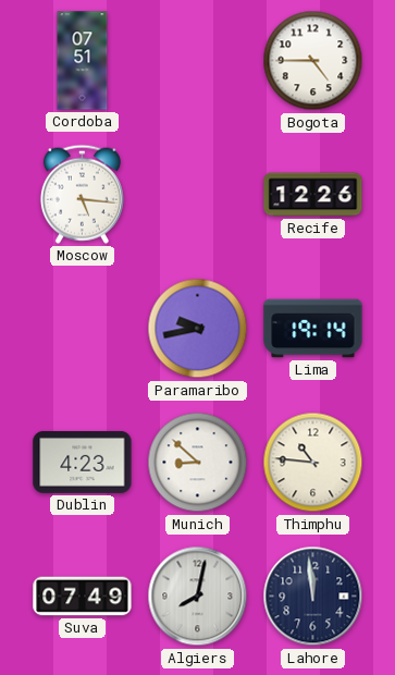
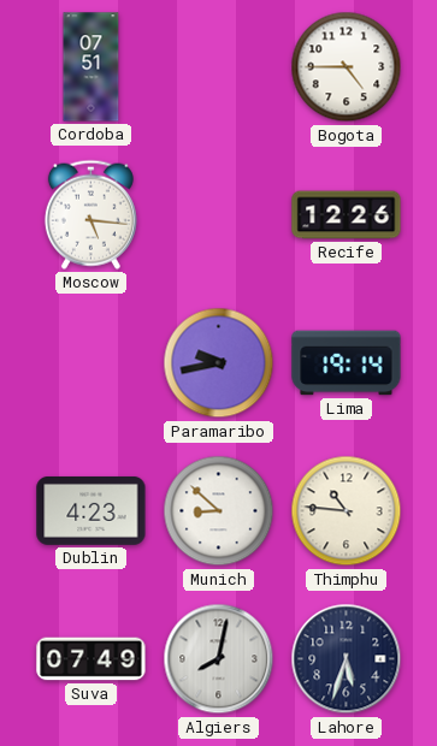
Lahore: 11:59 -> 5:33
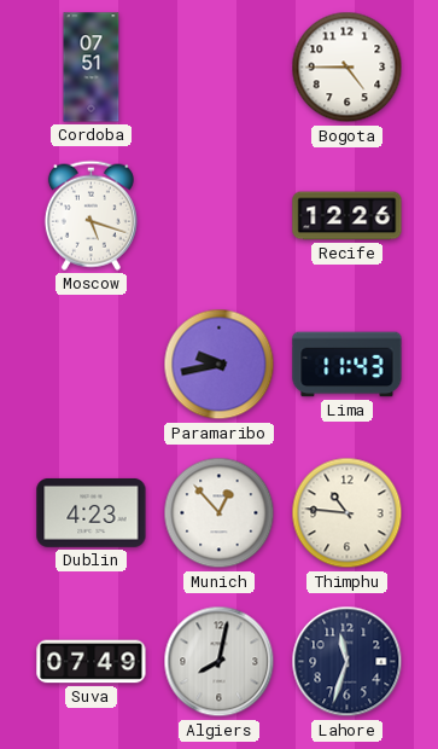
Moscow: 5:16 -> 5:18
Lima: 19:14 -> 11:43
Munich: 8:52 -> 12:53
Lahore: 5:33 -> 11:33
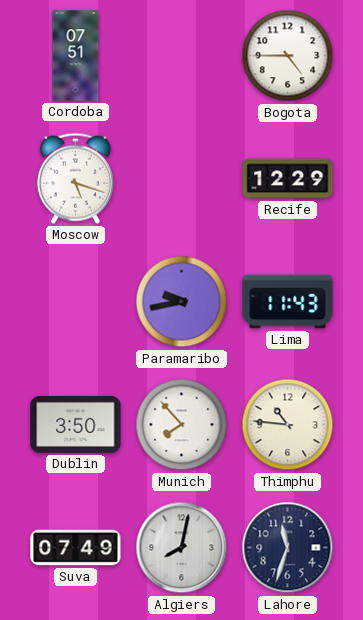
Recife: 12:26 -> 12:29
Dublin: 4:23 -> 3:50
Munich: 12:53 -> 7:53
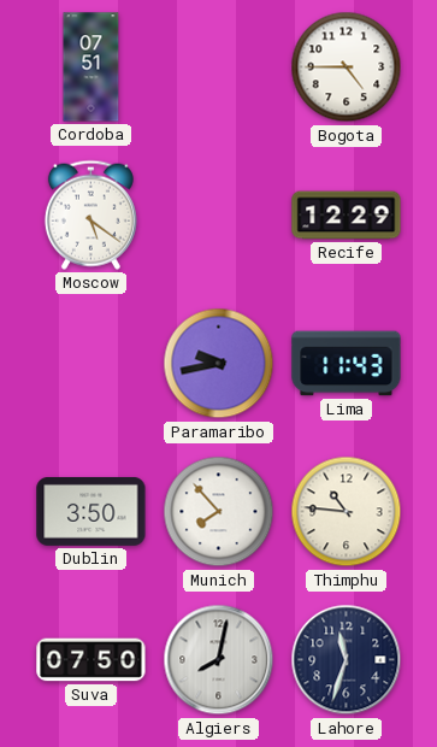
Moscow: 5:18 -> 5:21
Suva: 07:49 -> 07:50
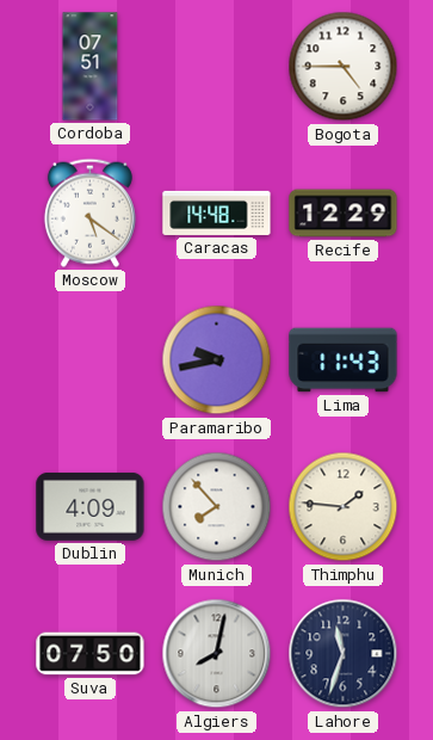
Caracas: none -> 14:48
Dublin: 3:50 -> 4:09
Thimphu: 10:46 -> 1:46
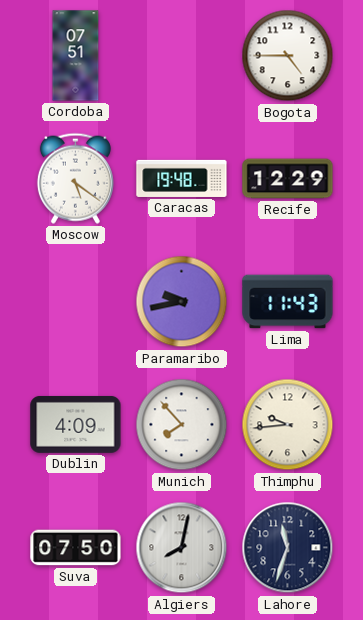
Caracas: 14:48 -> 19:48
Thimphu: 1:46 -> 9:44
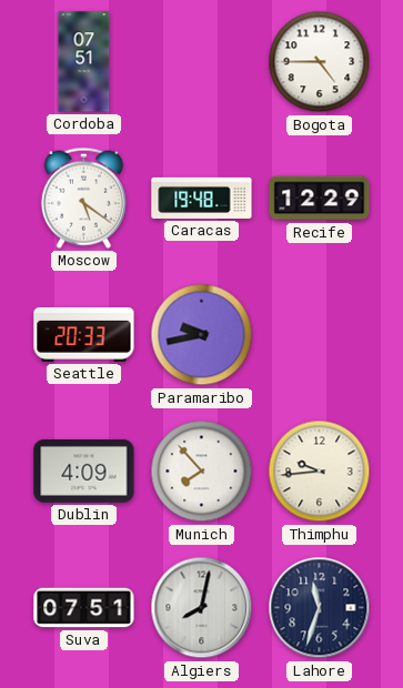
Seattle: none -> 20:33
Lima: 11:43 -> none
Suva: 07:50 -> 07:51
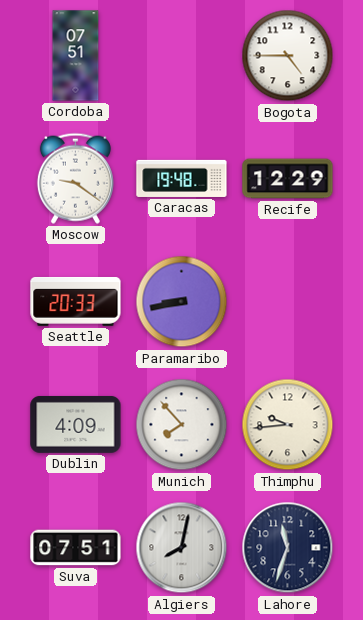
Moscow: 5:21 -> 9:21
Paramaribo: 9:43 -> 8:43
